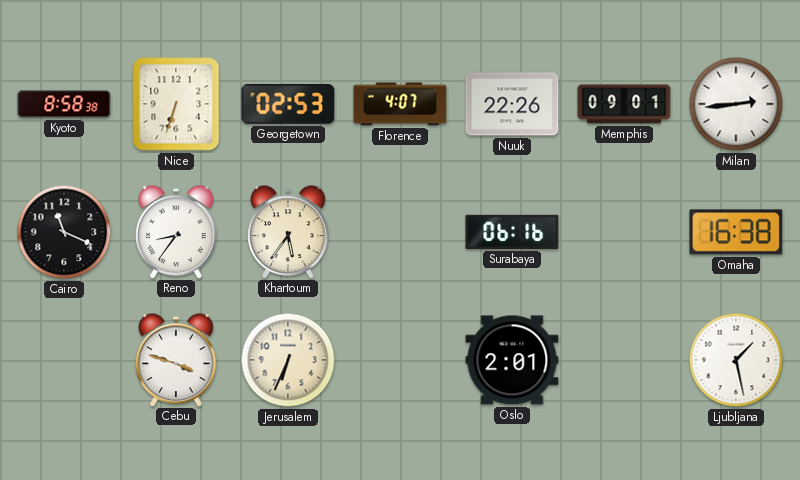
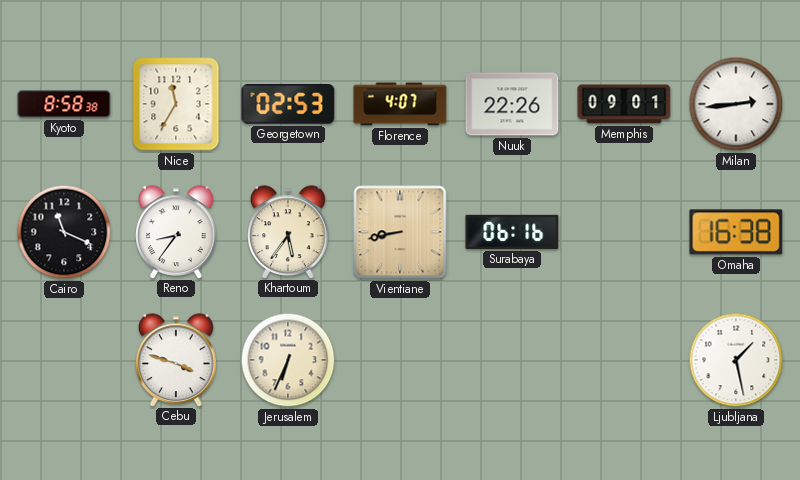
Nice: 6:33 -> 11:35
Vientiane: none -> 8:43
Oslo: 2:01 -> none
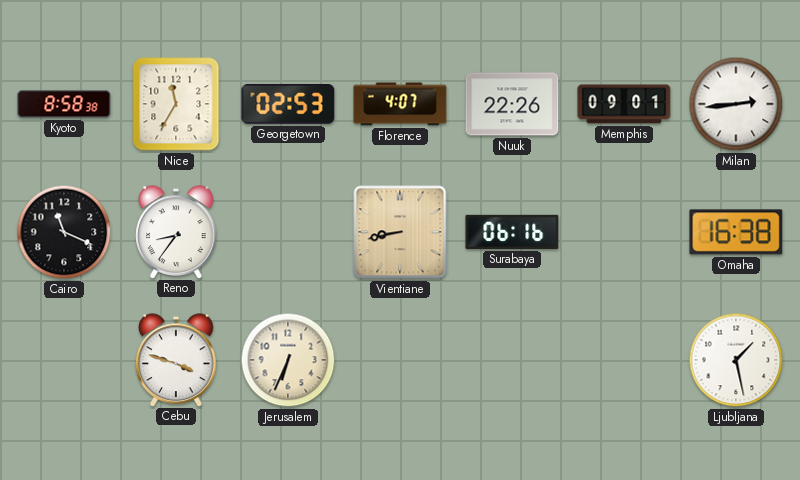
Khartoum: 5:36 -> none
